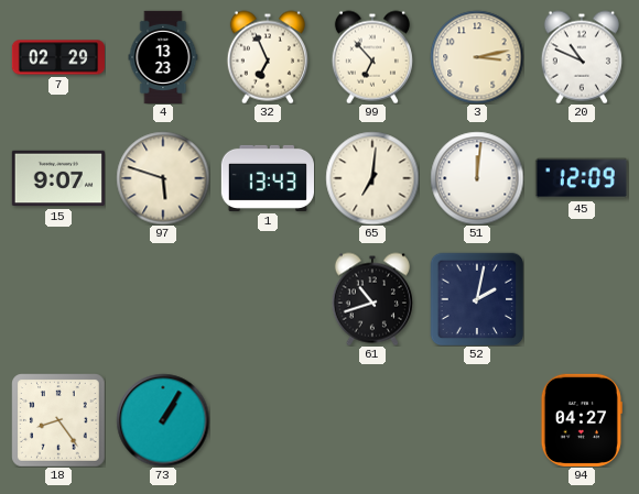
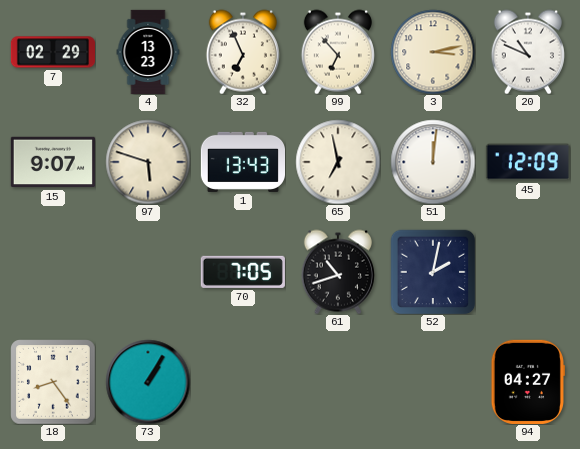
65: 7:01 -> 6:58
70: none -> 7:05
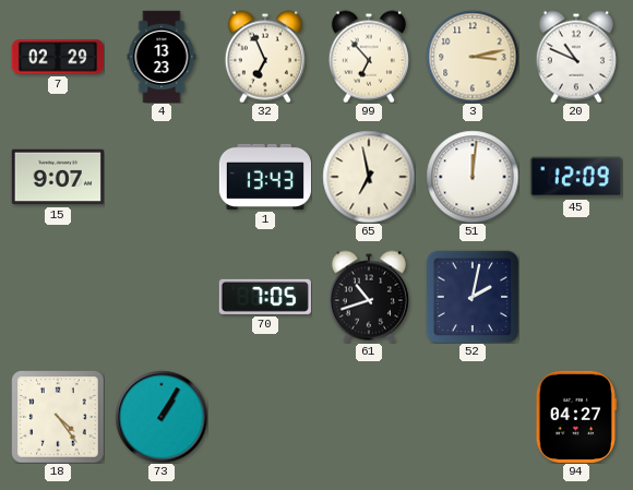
97: 5:48 -> none
18: 8:24 -> 4:24
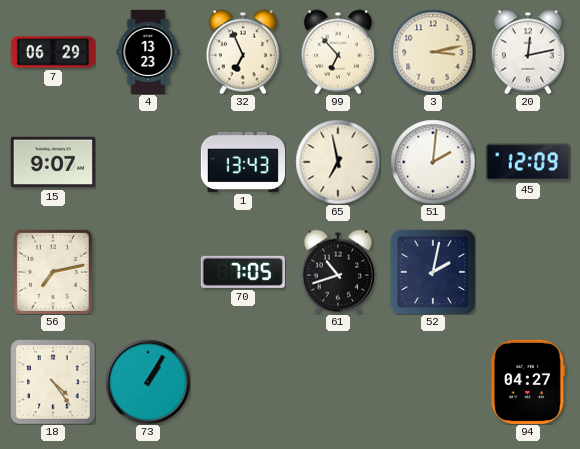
7: 02:29 -> 06:29
20: 10:49 -> 12:13
51: 12:01 -> 2:01
56: none -> 7:13
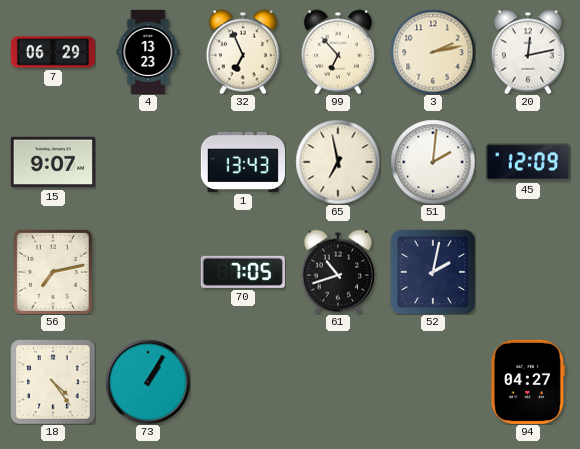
3: 3:13 -> 2:13
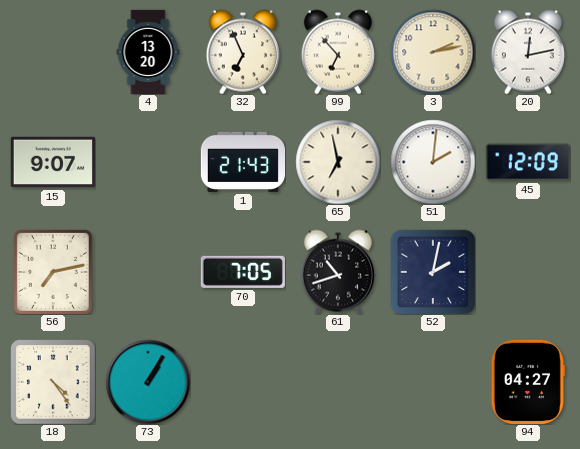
7: 06:29 -> none
4: 13:23 -> 13:20
1: 13:43 -> 21:43
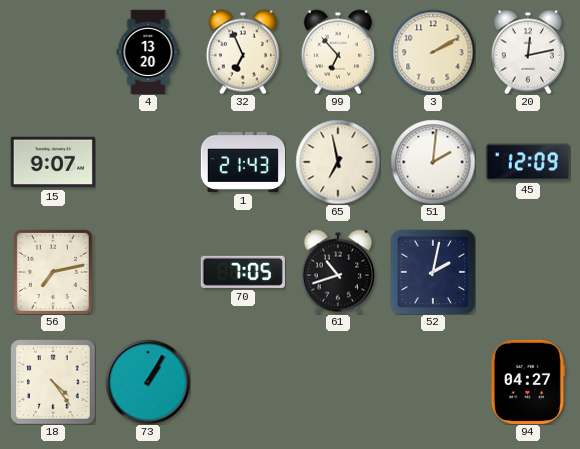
3: 2:13 -> 2:10
